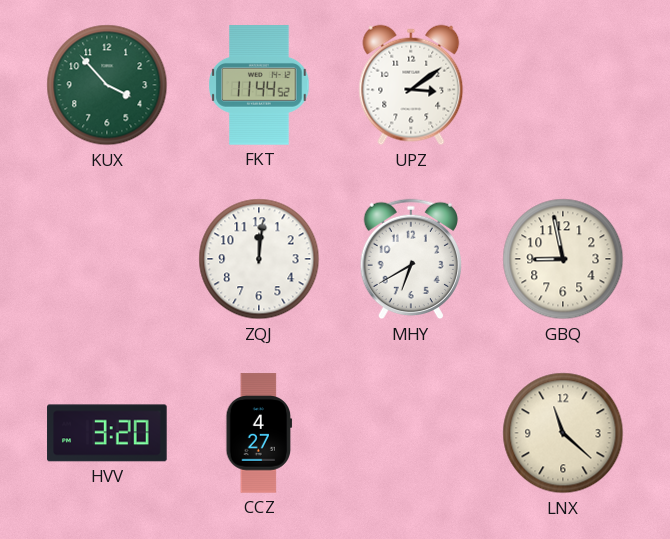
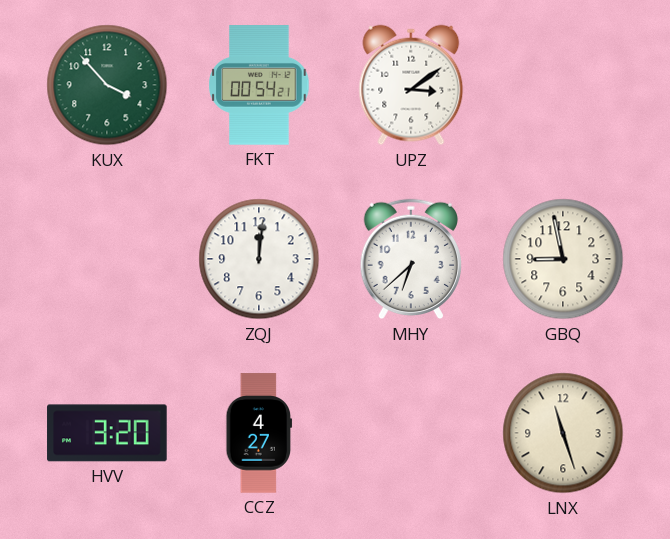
FKT: 11:44 -> 00:54
MHY: 6:40 -> 6:38
LNX: 11:22 -> 11:27
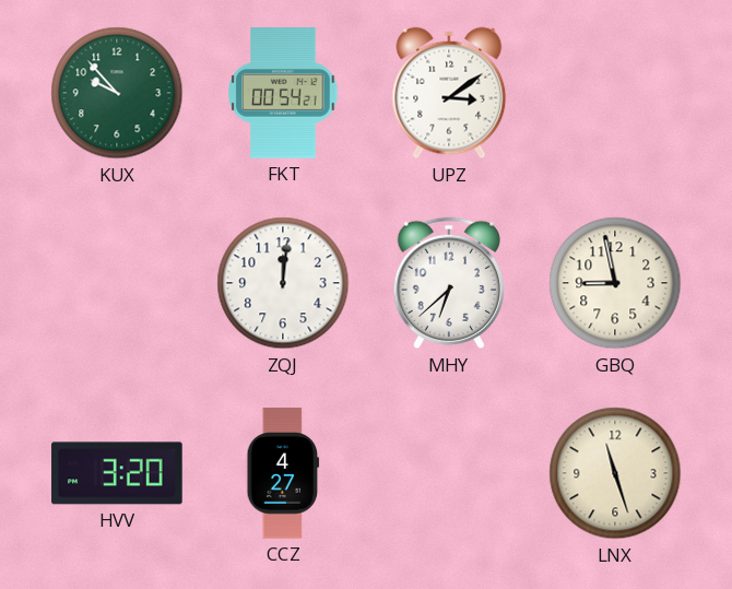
KUX: 3:53 -> 9:53
